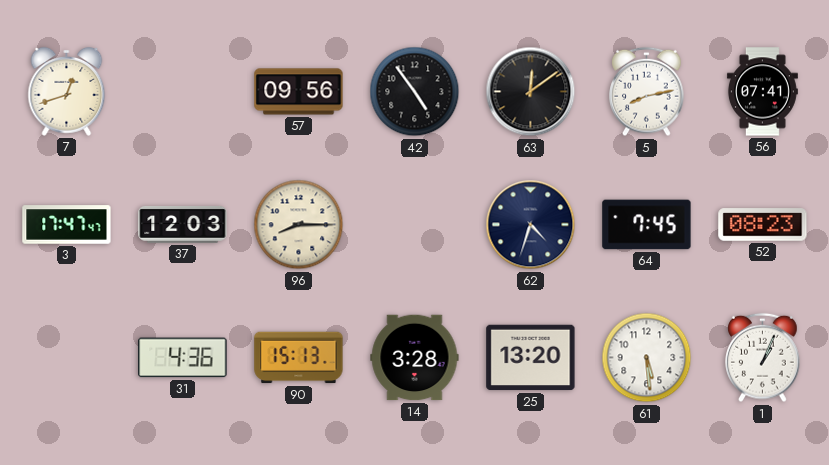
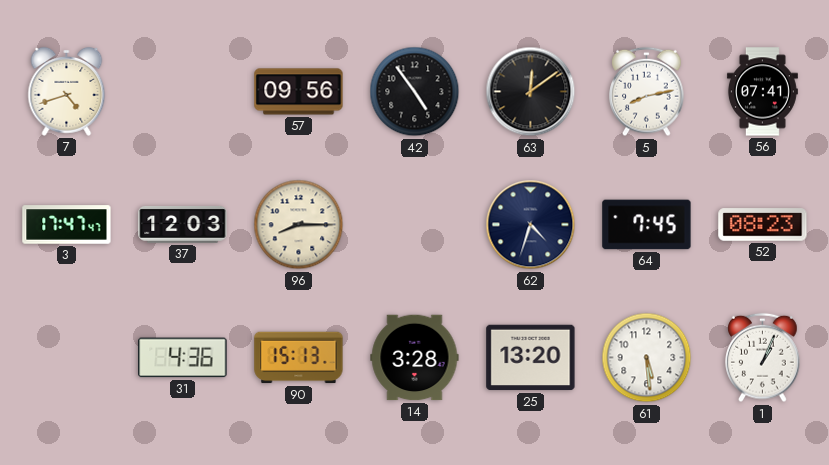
7: 12:42 -> 4:42
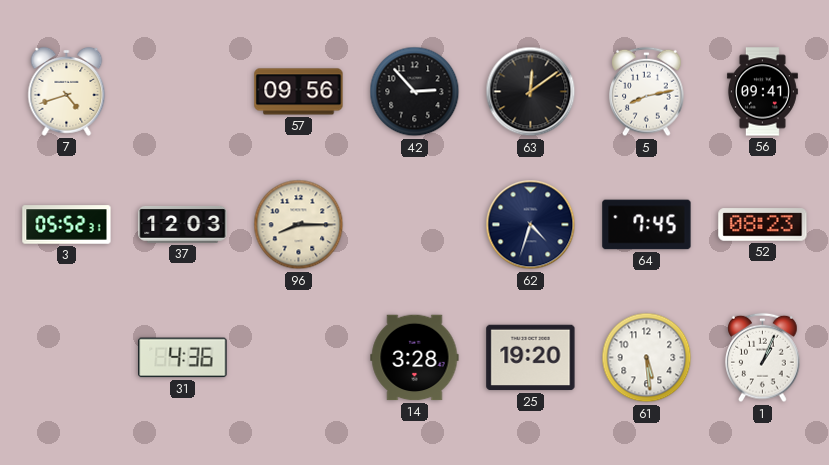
42: 4:54 -> 2:53
56: 07:41 -> 09:41
3: 17:47 -> 05:52
90: 15:13 -> none
25: 13:20 -> 19:20
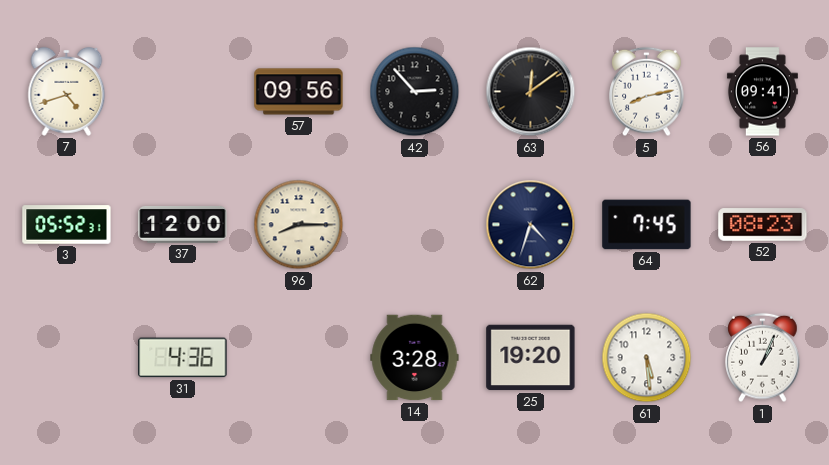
37: 12:03 -> 12:00
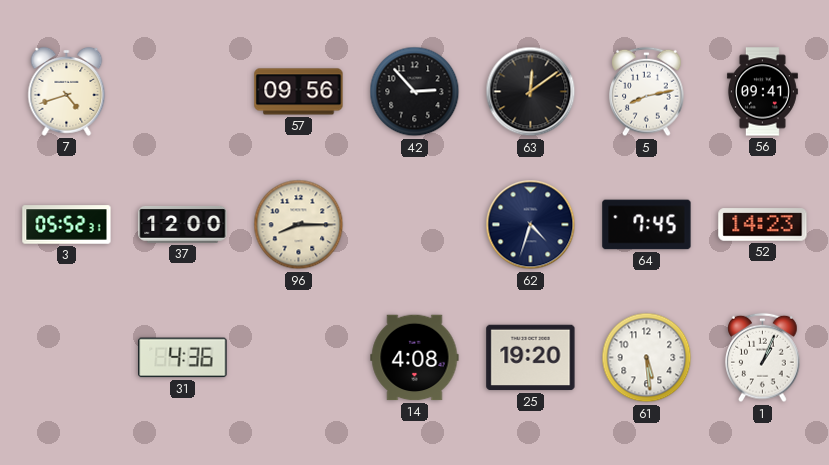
52: 08:23 -> 14:23
14: 3:28 -> 4:08
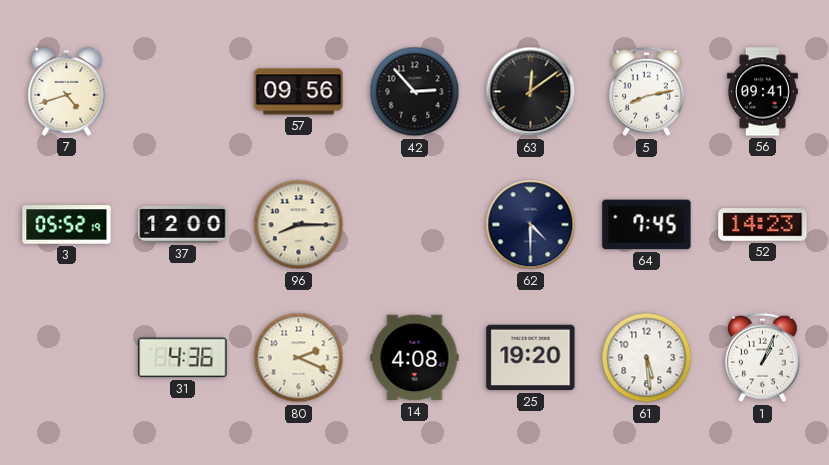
3: 05:52:31 -> 05:52:19
62: 4:33 -> 4:30
80: none -> 2:19
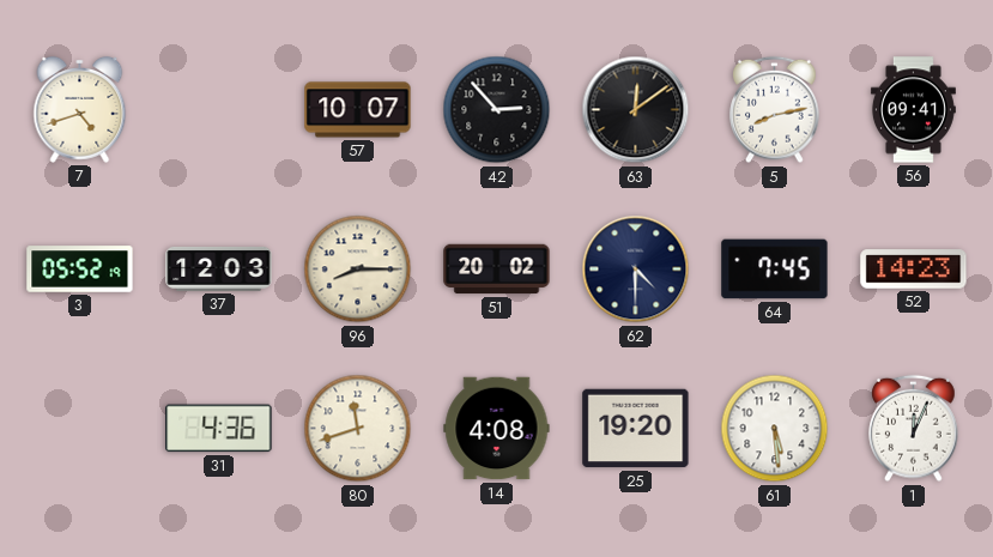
57: 09:56 -> 10:07
37: 12:00 -> 12:03
51: none -> 20:02
80: 2:19 -> 11:42
1: 1:04 -> 12:04
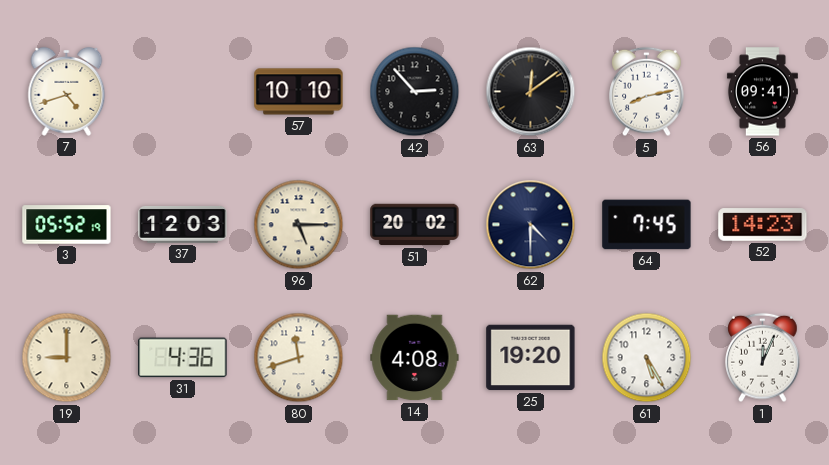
57: 10:07 -> 10:10
96: 8:15 -> 5:15
19: none -> 9:00
61: 5:29 -> 5:25
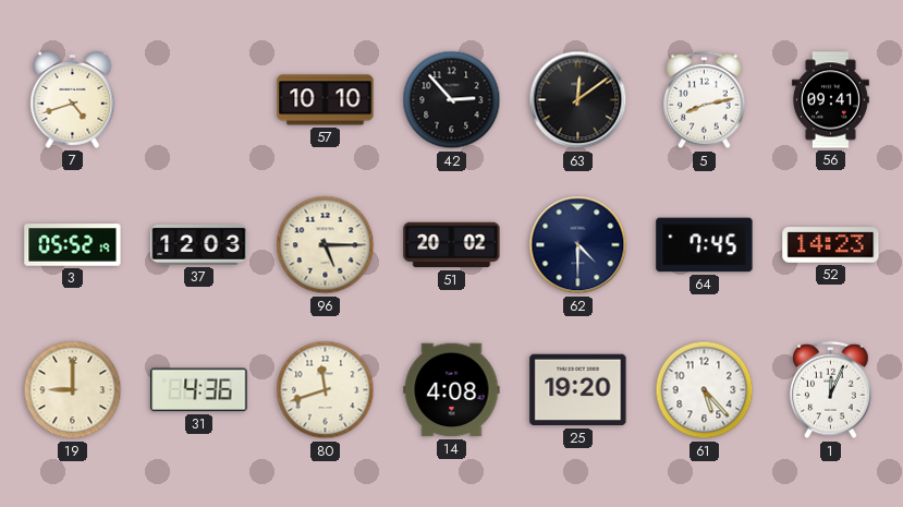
61: 5:25 -> 5:23
